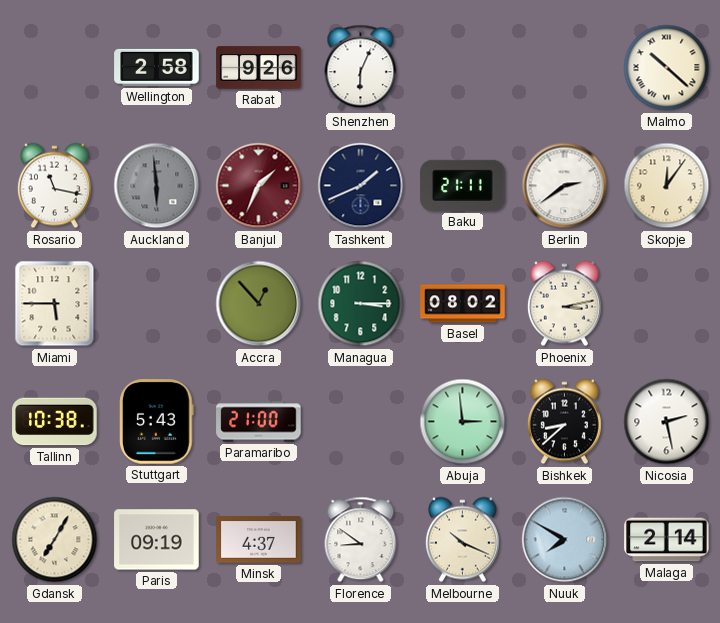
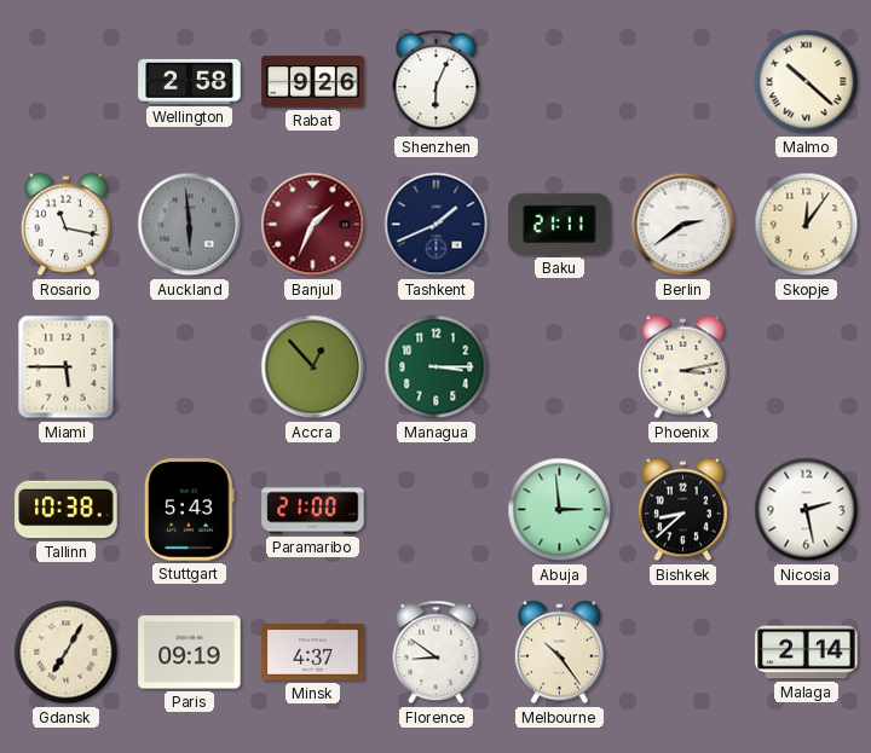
Basel: 08:02 -> none
Melbourne: 10:19 -> 10:24
Nuuk: 7:50 -> none
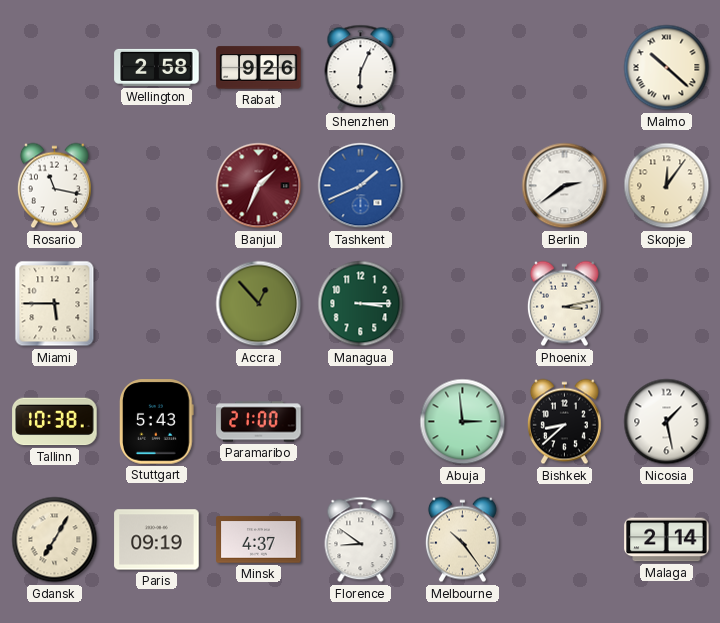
Auckland: 5:59 -> none
Tashkent dial: navy -> blue
Baku: 21:11 -> none
Nicosia: 2:28 -> 1:28
